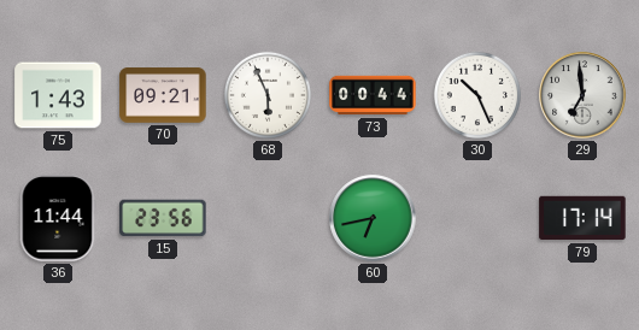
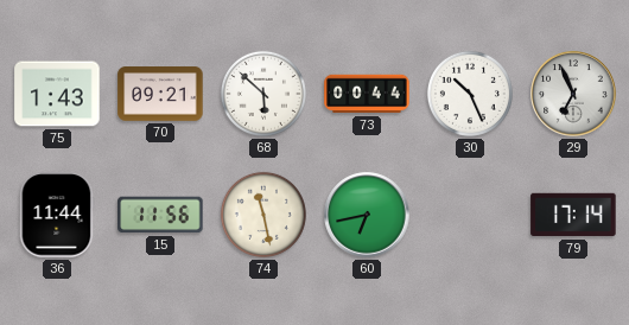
68: 5:56 -> 5:52
29: 6:59 -> 6:56
15: 23:56 -> 11:56
74: none -> 11:28
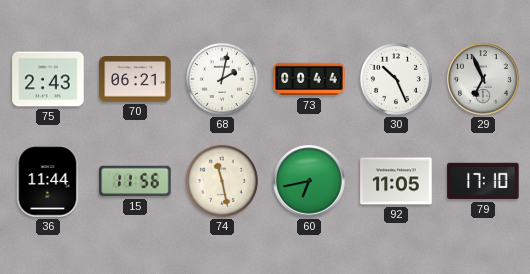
75: 1:43 -> 2:43
70: 09:21 -> 06:21
68: 5:52 -> 2:02
92: none -> 11:05
79: 17:14 -> 17:10
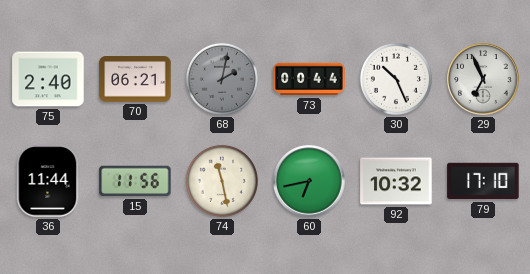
75: 2:43 -> 2:40
68 dial: white -> grey
92: 11:05 -> 10:32
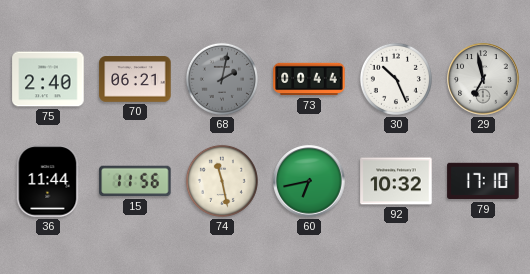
29: 6:56 -> 6:58
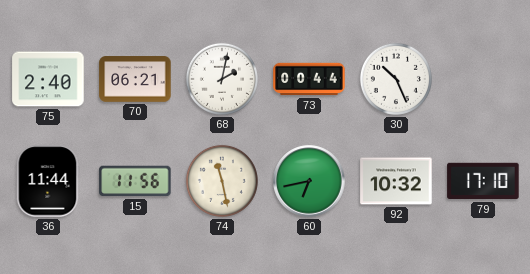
68 dial: grey -> white
29: 6:58 -> none
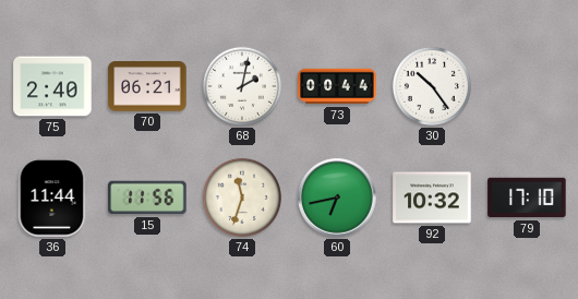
30: 10:26 -> 10:24
74: 11:28 -> 11:33
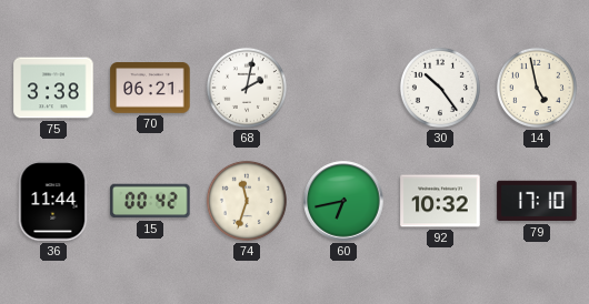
75: 2:40 -> 3:38
73: 00:44 -> none
14: none -> 4:58
15: 11:56 -> 00:42
